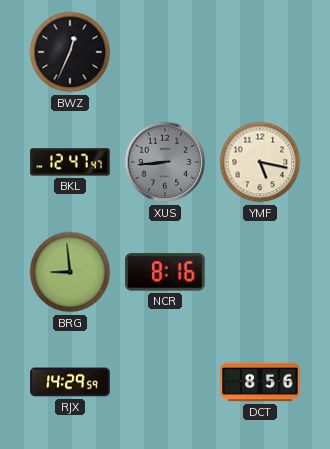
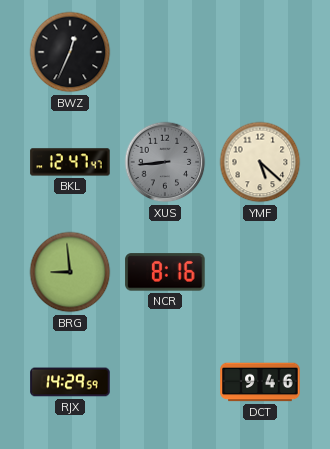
YMF: 5:17 -> 5:22
DCT: 8:56 -> 9:46
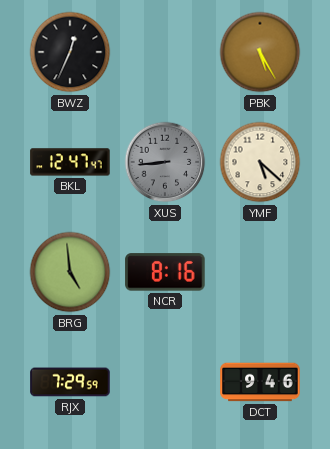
PBK: none -> 5:25
BRG: 8:59 -> 4:59
RJX: 14:29 -> 7:29
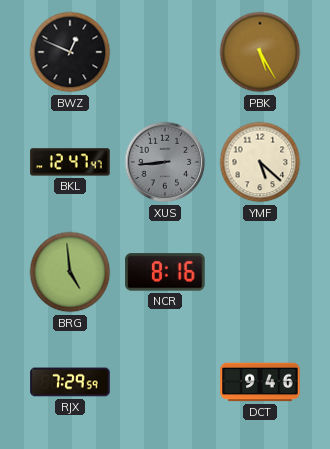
BWZ: 12:34 -> 12:49
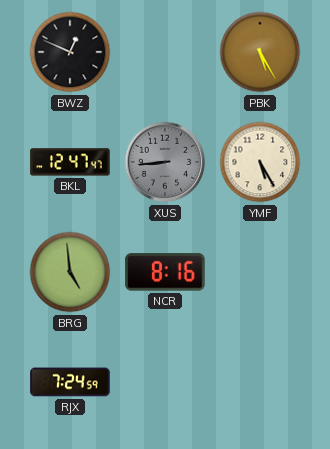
YMF: 5:22 -> 5:25
RJX: 7:29 -> 7:24
DCT: 9:46 -> none
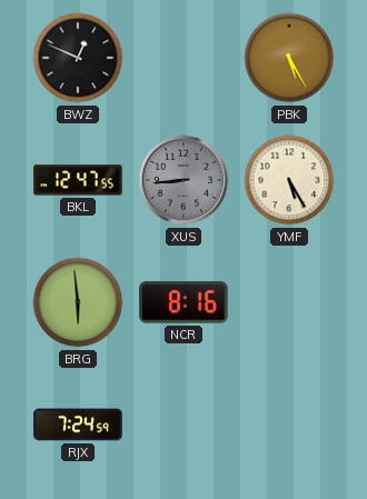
BKL: 12:47:47 -> 12:47:55
BRG: 4:59 -> 5:59
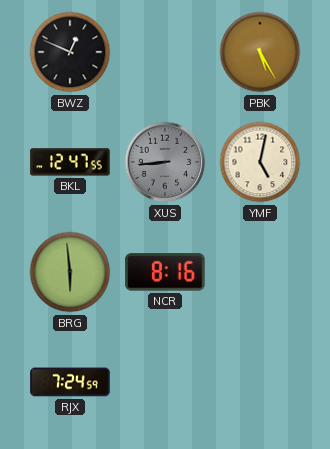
YMF: 5:25 -> 5:02
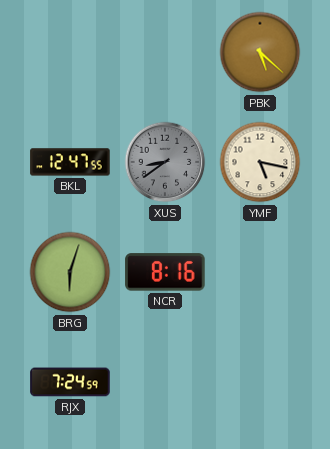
BWZ: 12:49 -> none
PBK: 5:25 -> 5:22
XUS: 8:44 -> 8:39
YMF: 5:02 -> 5:17
BRG: 5:59 -> 6:03
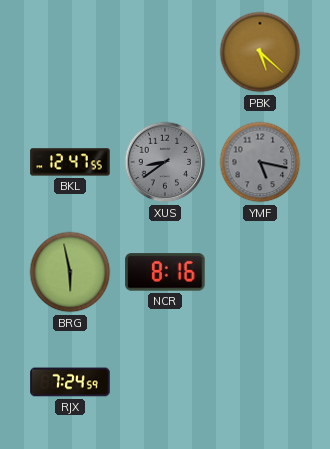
YMF dial: cream -> grey
BRG: 6:03 -> 5:58
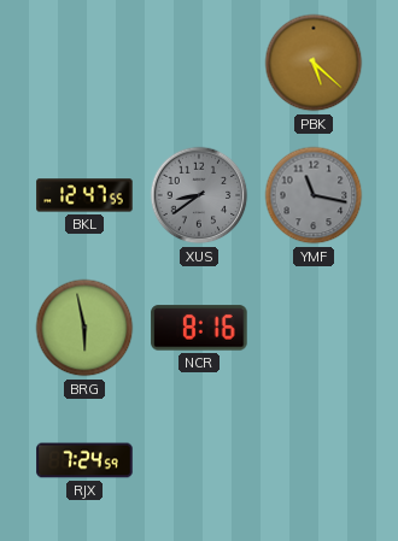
YMF: 5:17 -> 11:17
